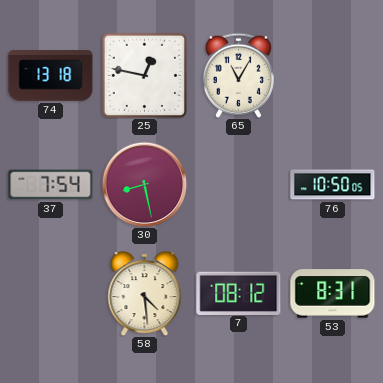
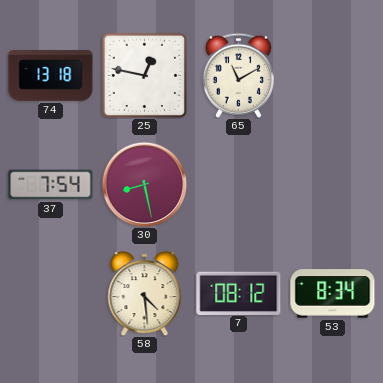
65: 11:05 -> 11:10
76: 10:50 -> none
53: 8:31 -> 8:34
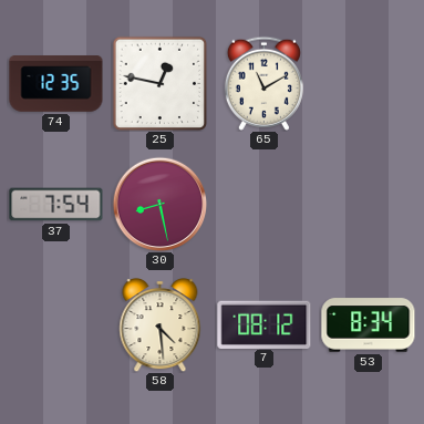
74: 13:18 -> 12:35
